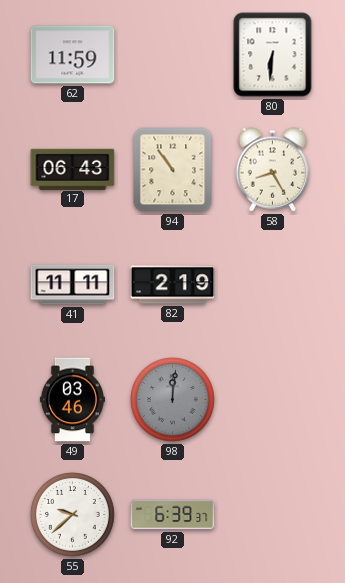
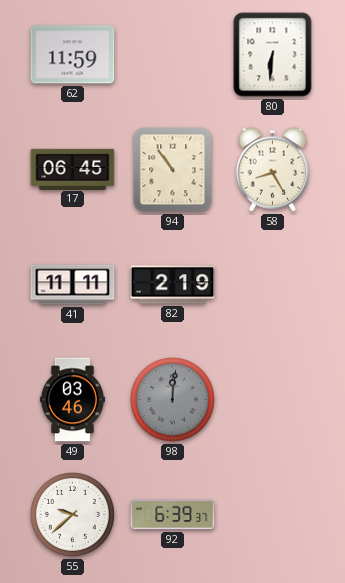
17: 06:43 -> 06:45
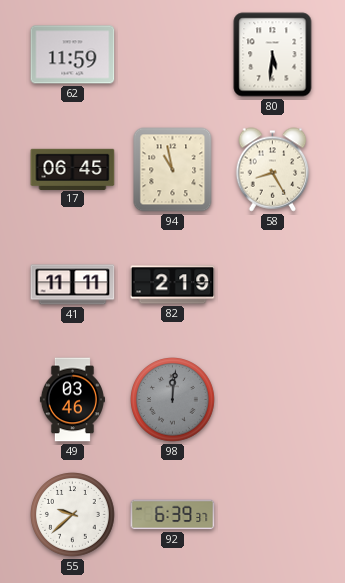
80: 6:31 -> 5:31
94: 10:54 -> 10:58
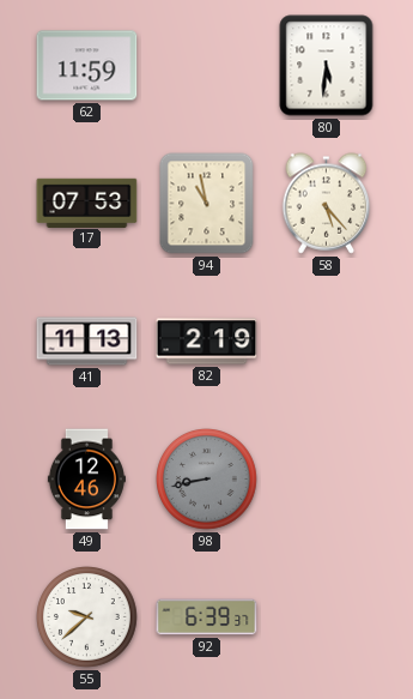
17: 06:45 -> 07:53
58: 8:25 -> 5:23
41: 11:11 -> 11:13
49: 03:46 -> 12:46
98: 12:01 -> 8:43
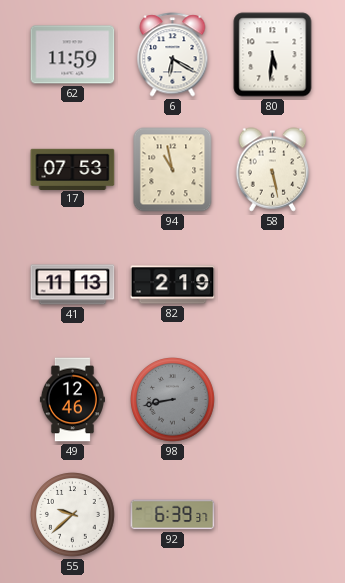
6: none -> 6:20
58: 5:23 -> 5:28
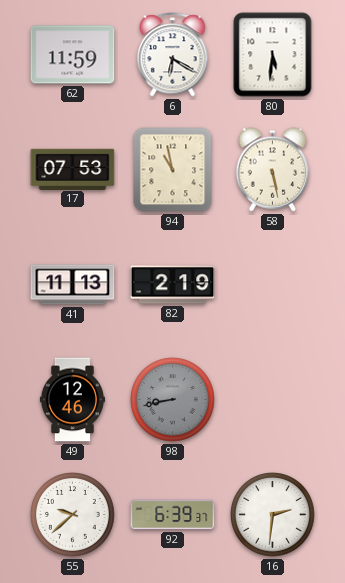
16: none -> 2:31
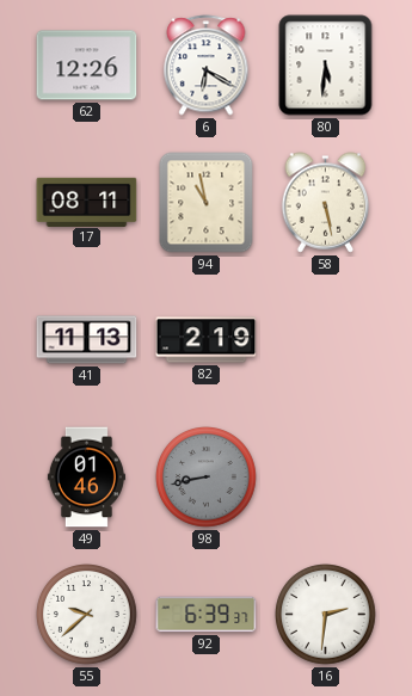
62: 11:59 -> 12:26
17: 07:53 -> 08:11
49: 12:46 -> 01:46
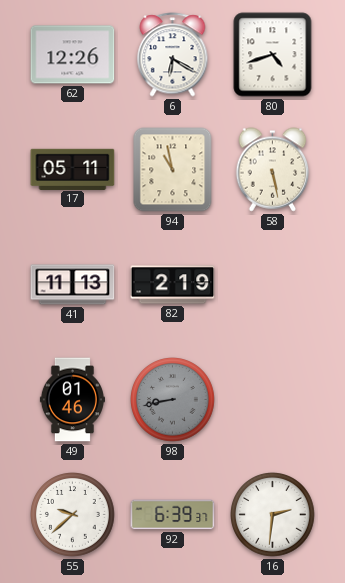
80: 5:31 -> 4:42
17: 08:11 -> 05:11
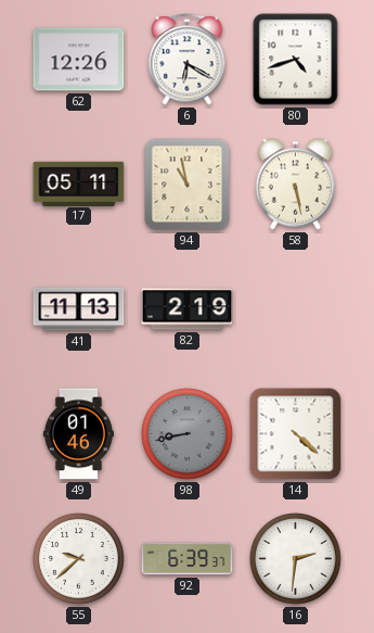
14: none -> 4:22
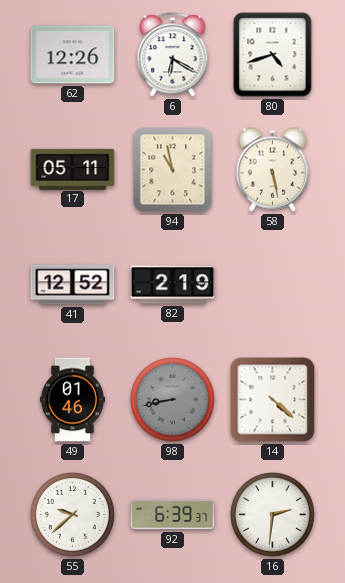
41: 11:13 -> 12:52
